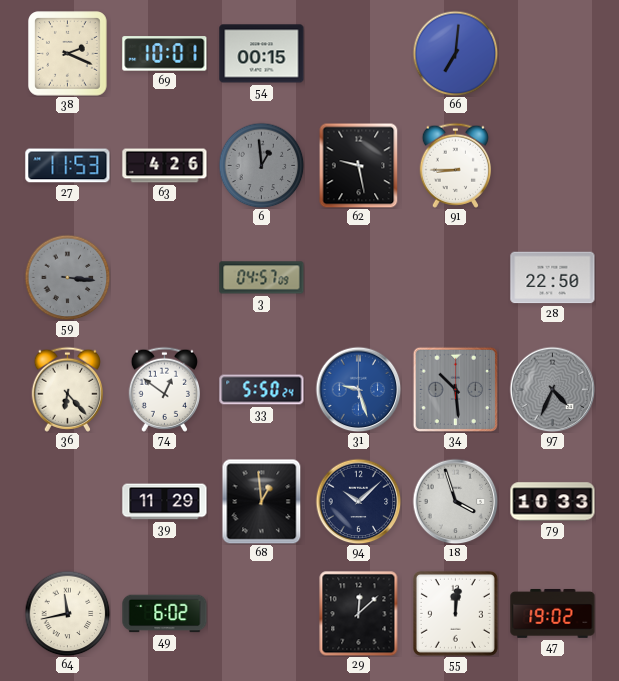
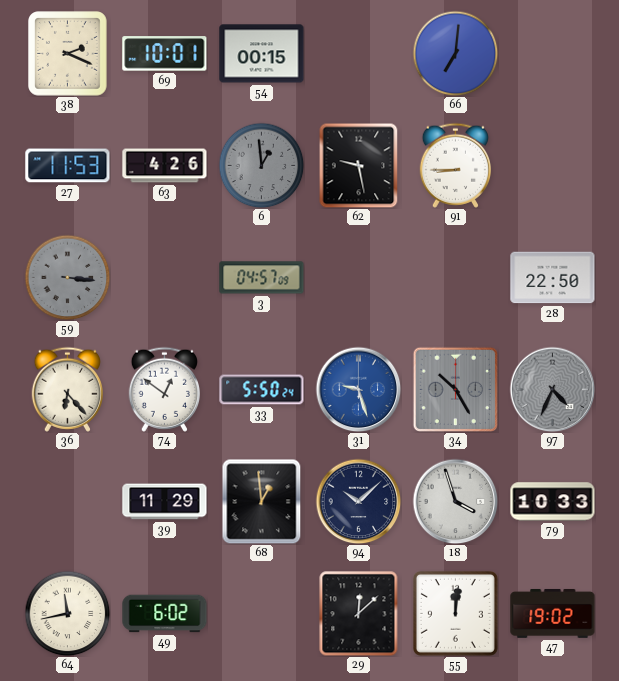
34: 10:29 -> 10:25
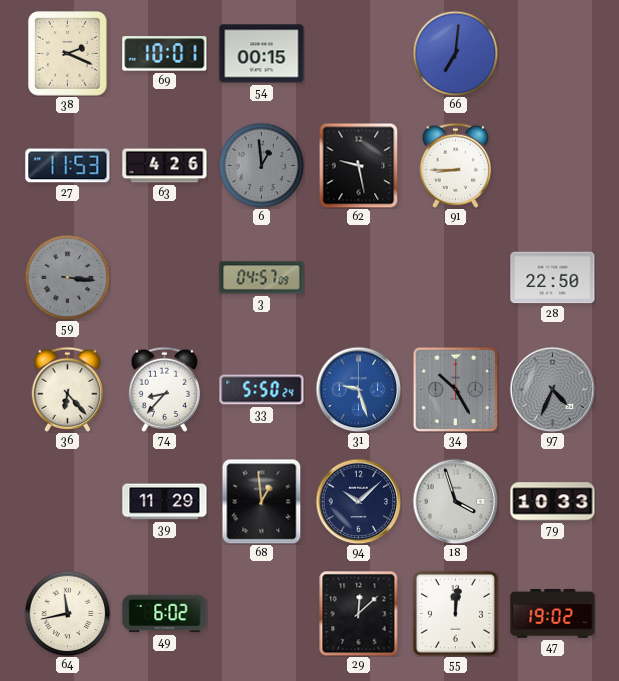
74: 12:51 -> 8:37
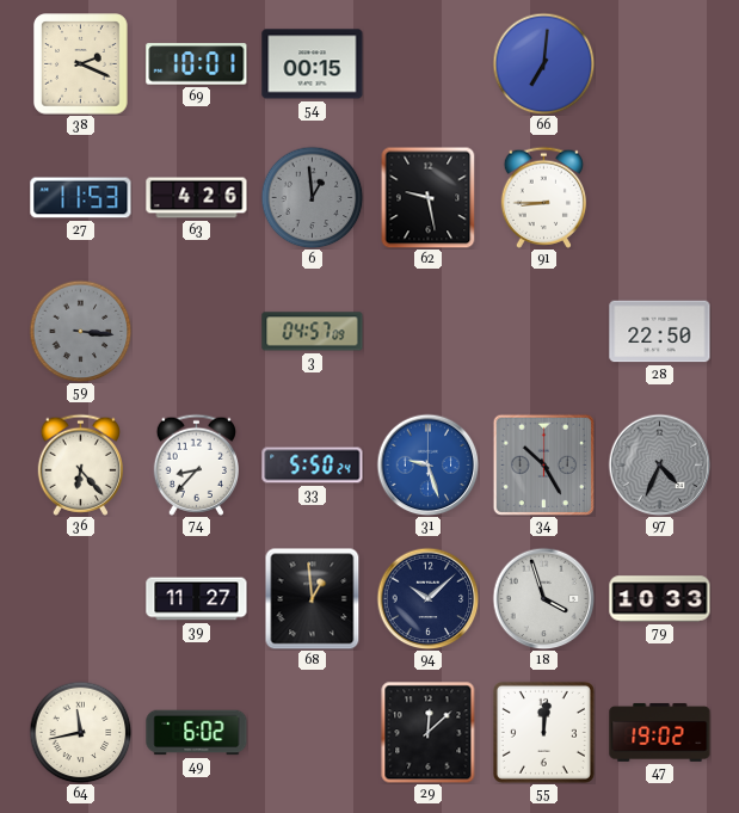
39: 11:29 -> 11:27
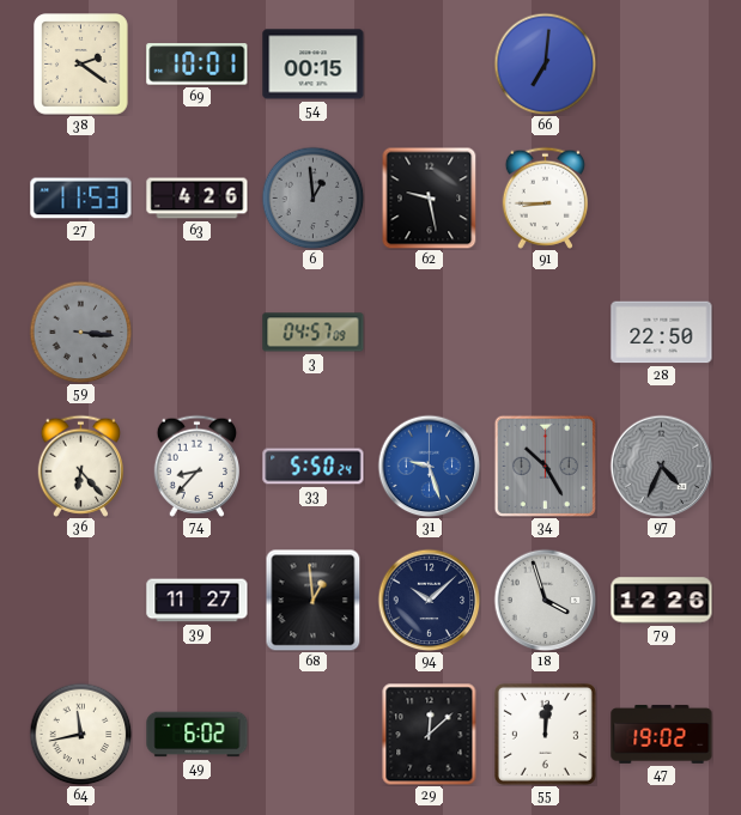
38: 2:19 -> 2:21
79: 10:33 -> 12:26
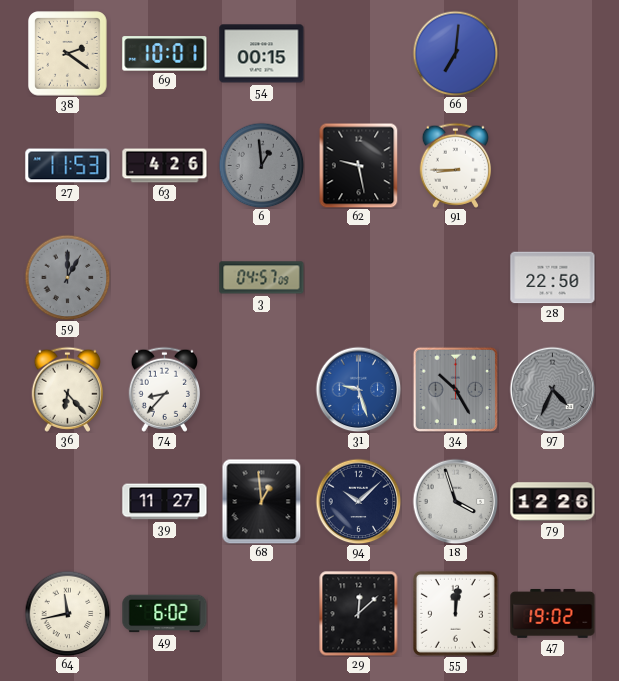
59: 3:16 -> 1:00
33: 5:50 -> none
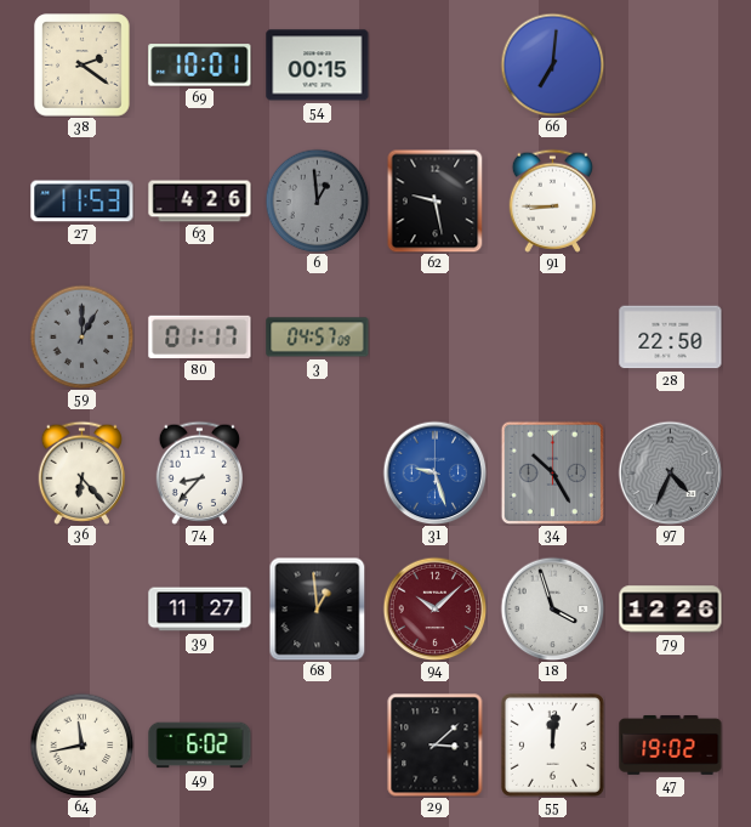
80: none -> 01:17
94 dial: navy -> burgundy
29: 12:08 -> 3:08
